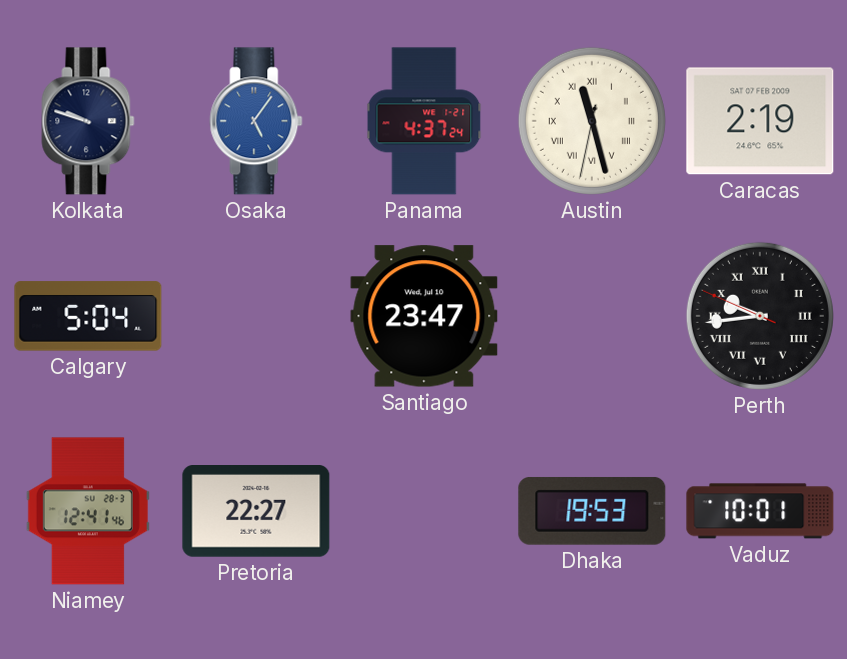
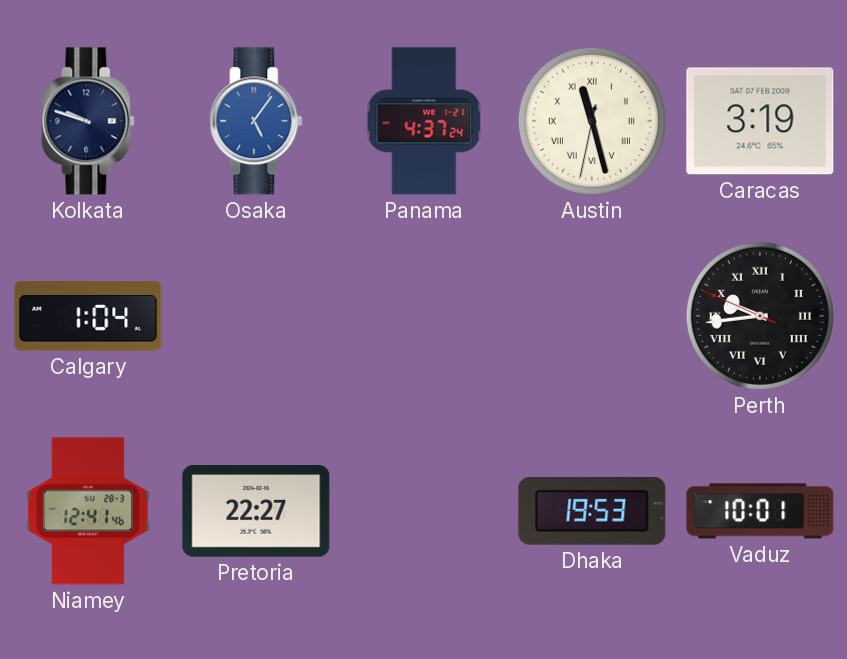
Caracas: 2:19 -> 3:19
Calgary: 5:04 -> 1:04
Santiago: 23:47 -> none
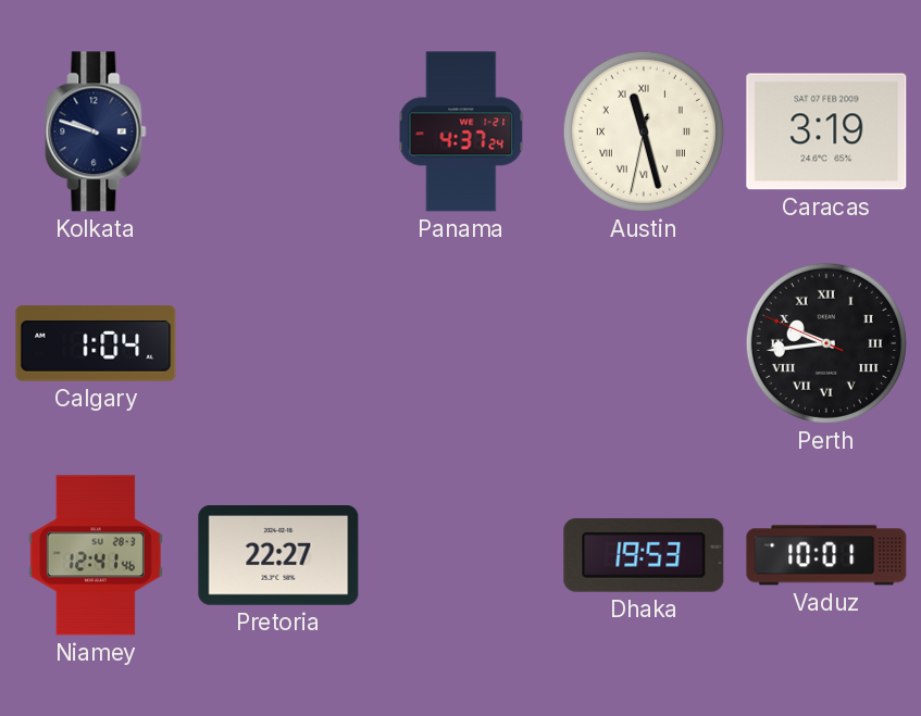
Osaka: 5:06 -> none
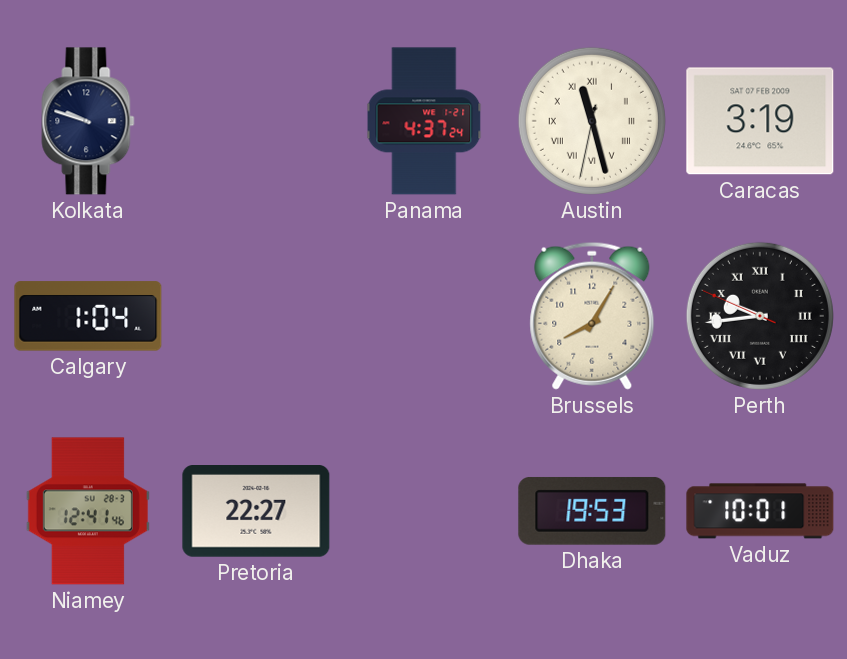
Brussels: none -> 8:05
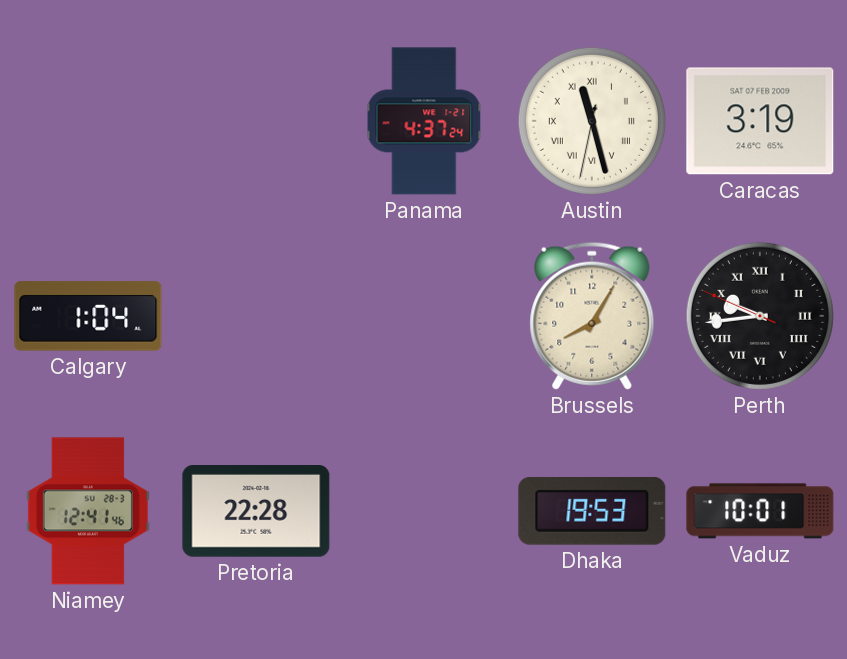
Kolkata: 9:48 -> none
Pretoria: 22:27 -> 22:28
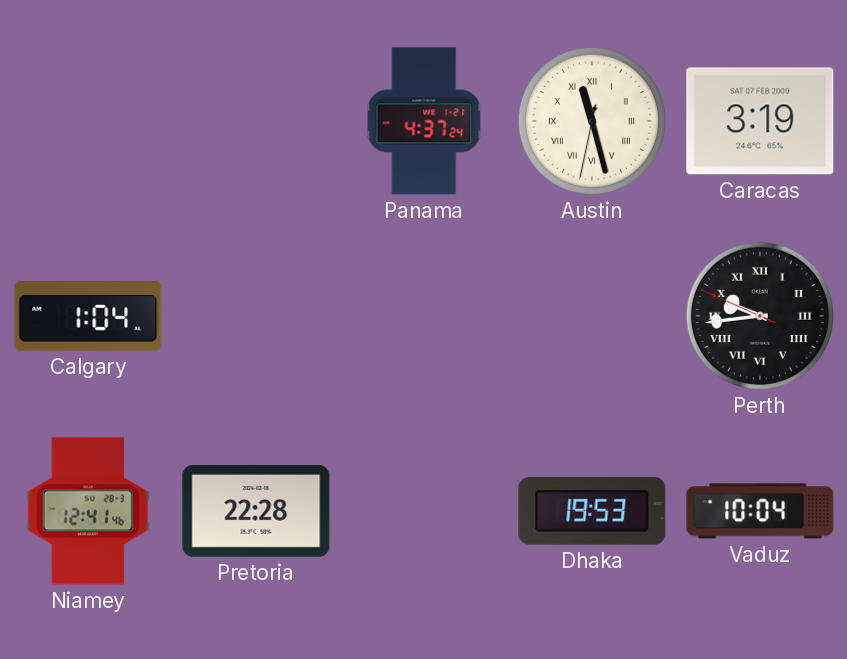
Brussels: 8:05 -> none
Vaduz: 10:01 -> 10:04
